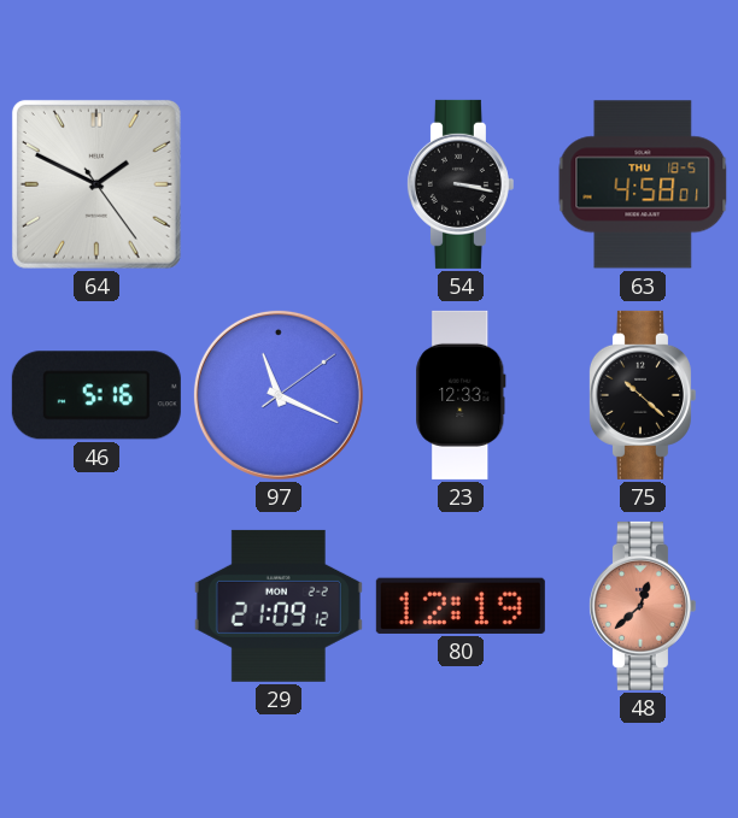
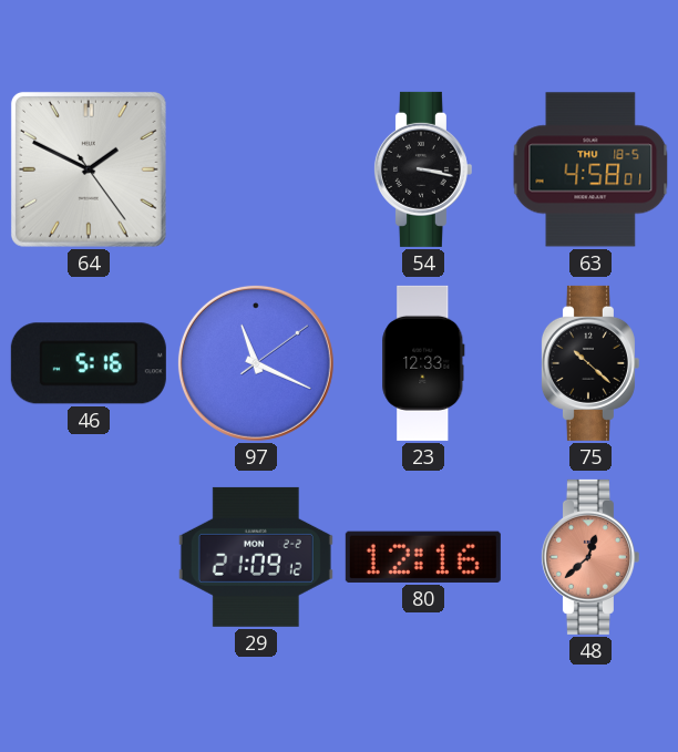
80: 12:19 -> 12:16
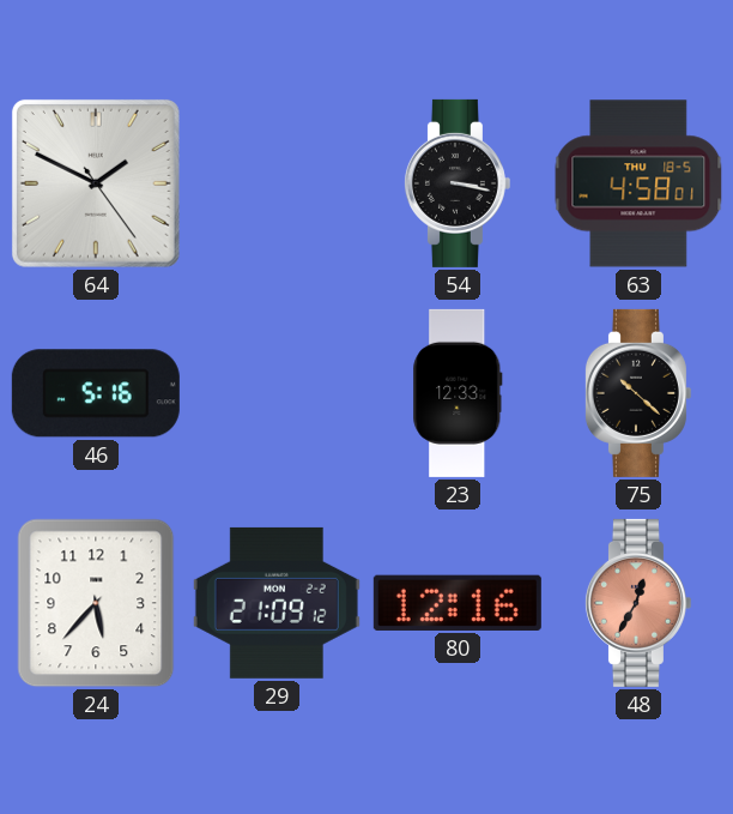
97: 11:19 -> none
24: none -> 5:37
48: 12:38 -> 12:35
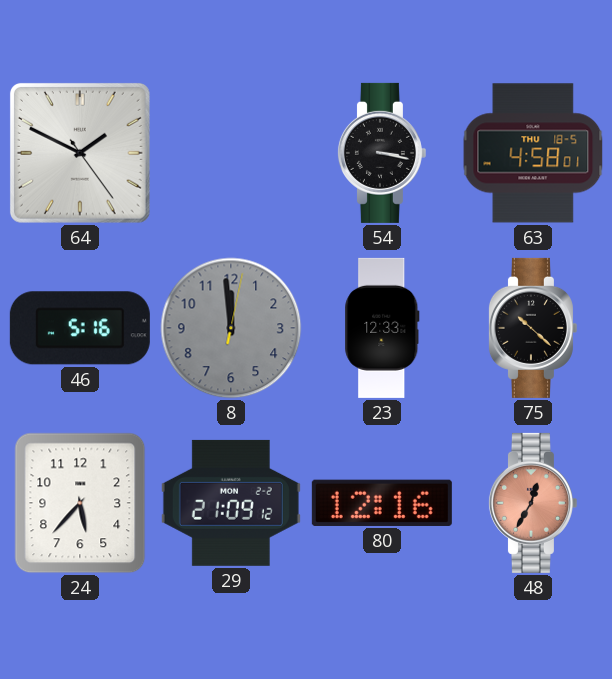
8: none -> 11:59
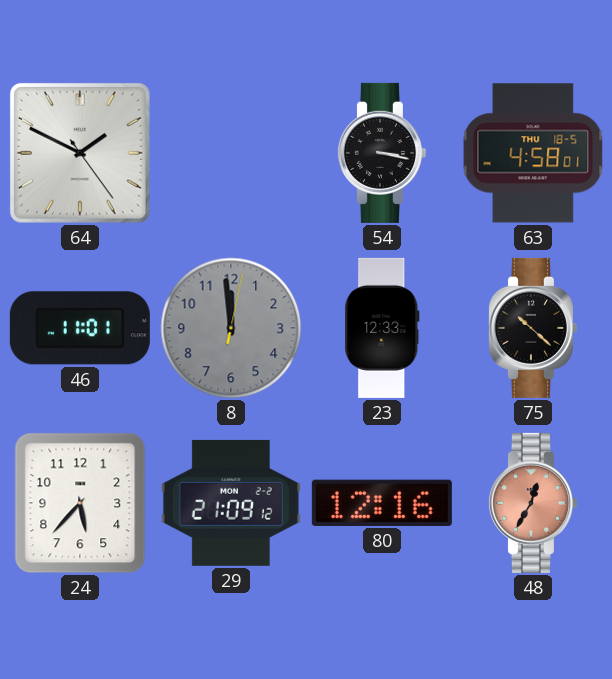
46: 5:16 -> 11:01
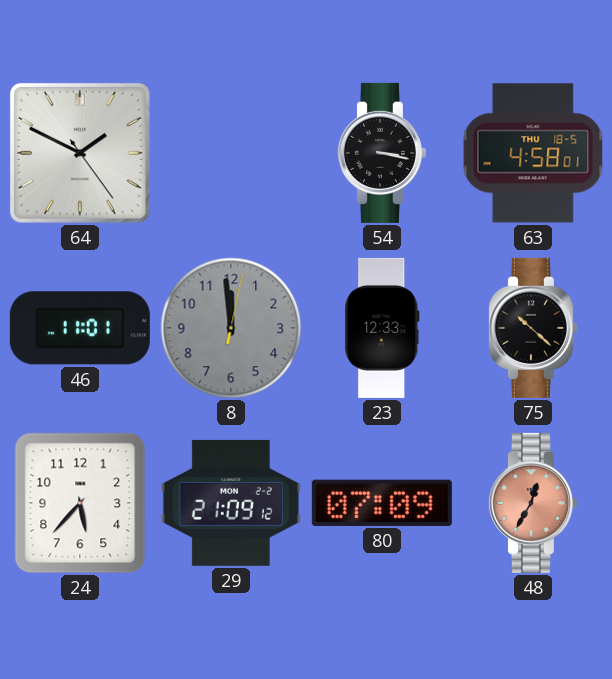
80: 12:16 -> 07:09
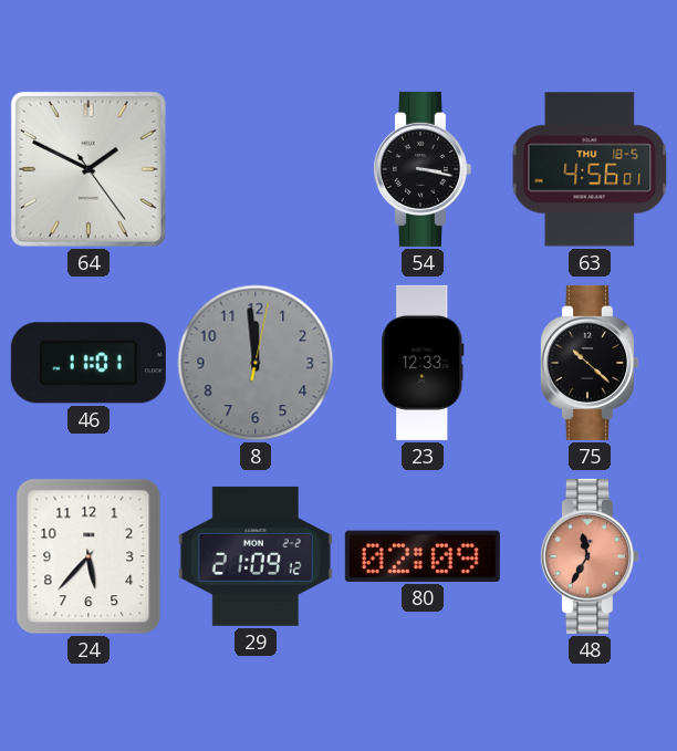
63: 4:58 -> 4:56
80: 07:09 -> 02:09
48: 12:35 -> 11:35
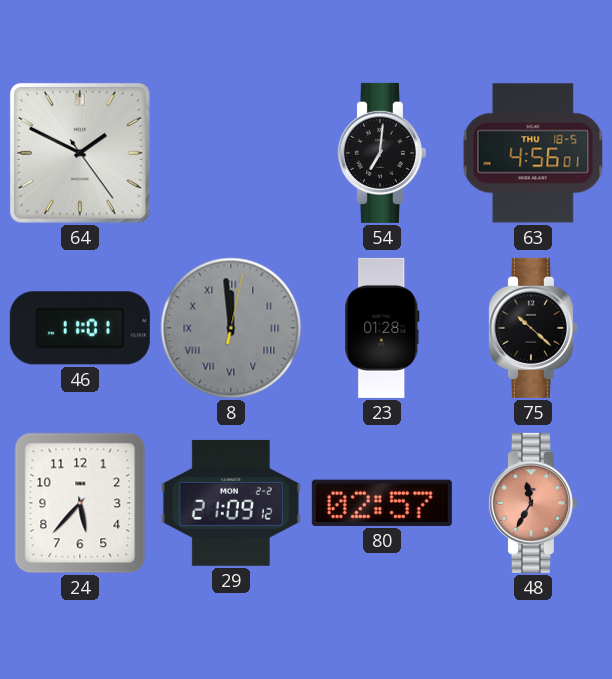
54: 3:17 -> 7:01
8 numerals: Arabic -> Roman
23: 12:33 -> 01:28
80: 02:09 -> 02:57
